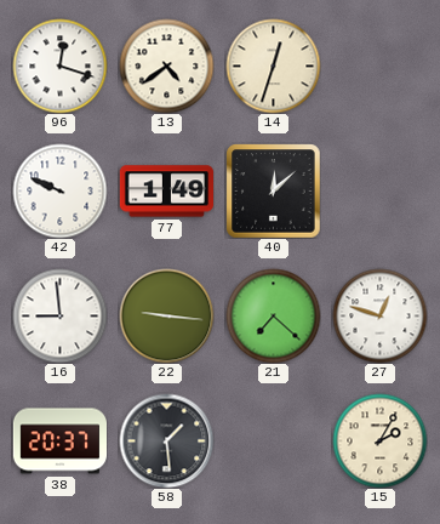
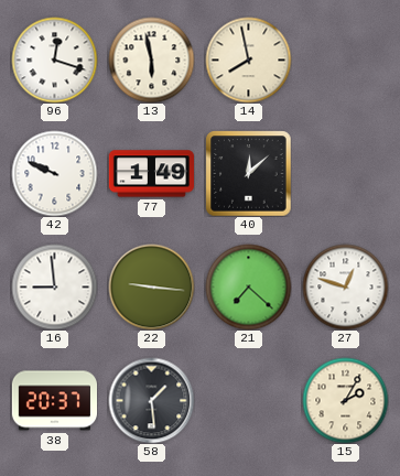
13: 4:39 -> 5:58
14: 12:33 -> 7:58
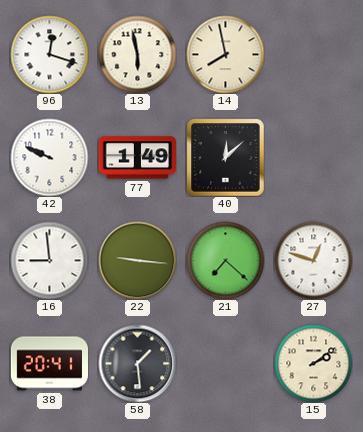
38: 20:37 -> 20:41
15: 2:05 -> 2:09
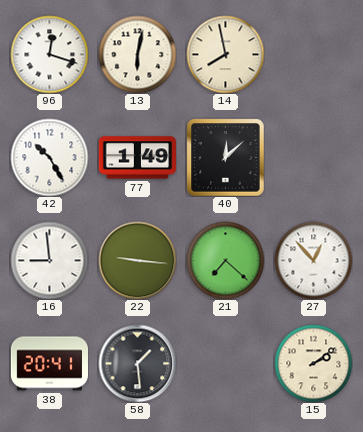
13: 5:58 -> 6:02
42: 9:49 -> 10:25
27: 12:48 -> 12:53
